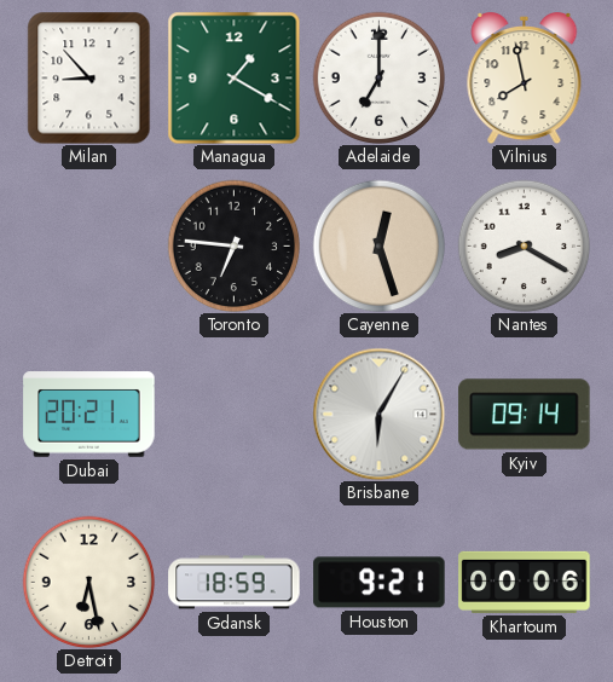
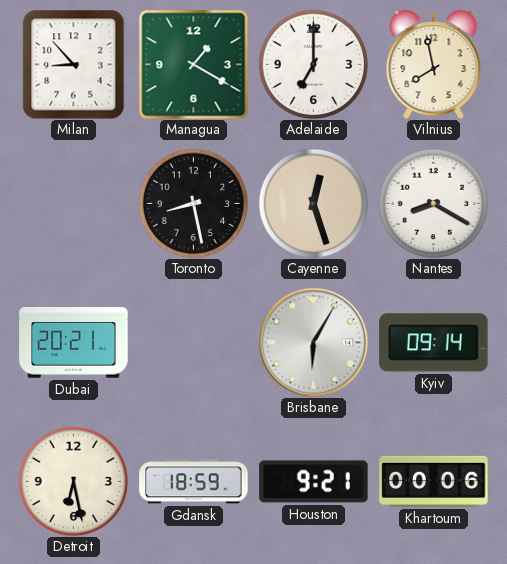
Toronto: 6:46 -> 8:28
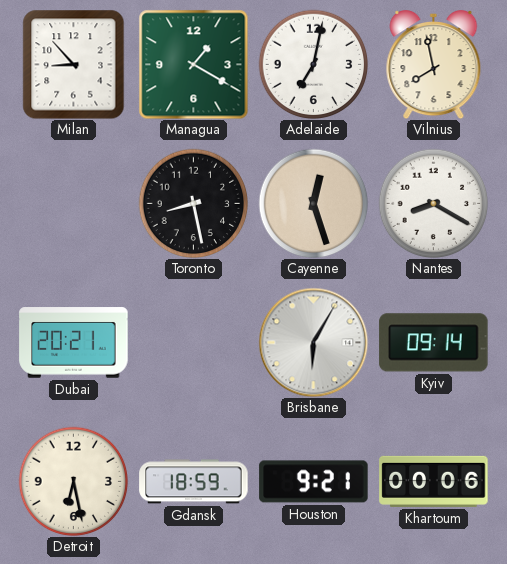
Adelaide: 7:00 -> 7:02
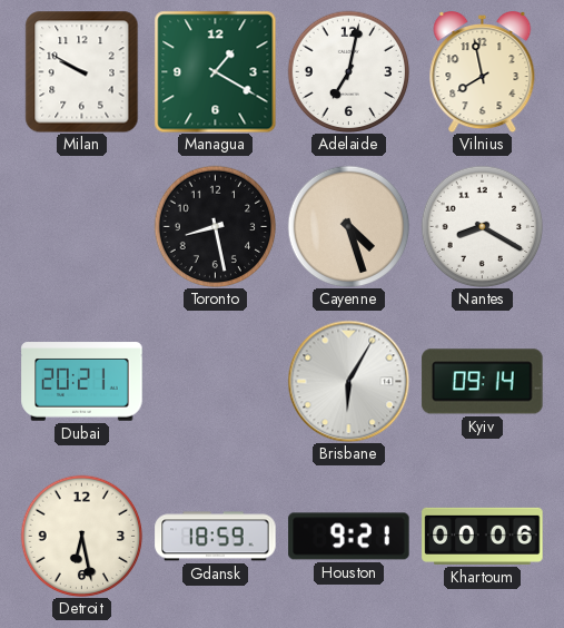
Milan: 8:53 -> 9:50
Cayenne: 12:27 -> 4:27
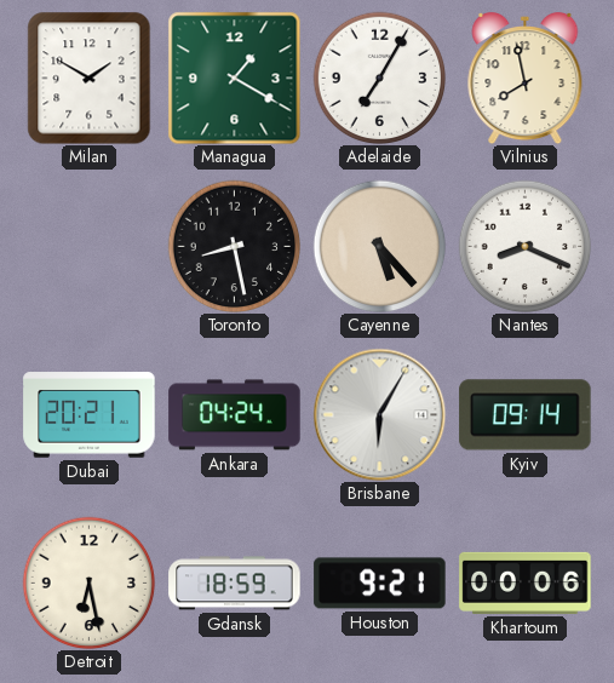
Milan: 9:50 -> 1:50
Adelaide: 7:02 -> 7:05
Cayenne: 4:27 -> 5:23
Nantes: 8:20 -> 8:19
Ankara: none -> 04:24
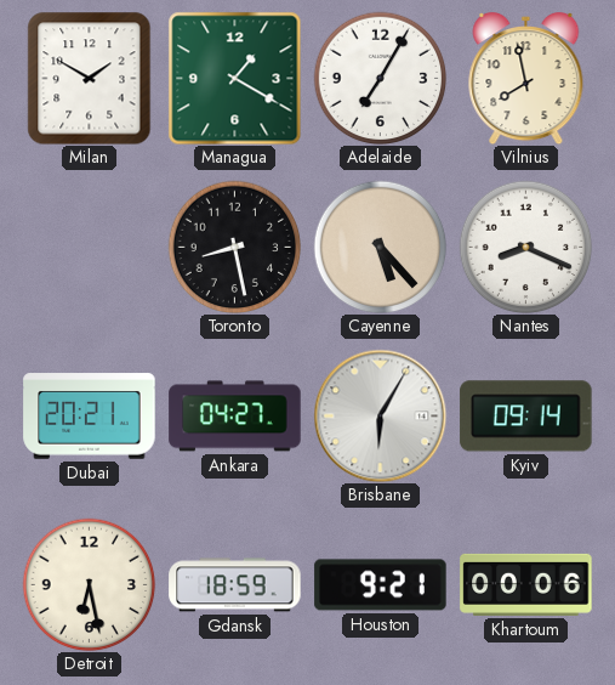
Ankara: 04:24 -> 04:27
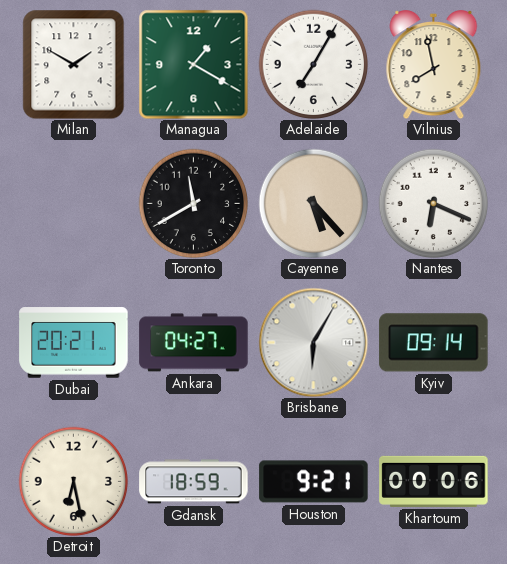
Toronto: 8:28 -> 11:40
Nantes: 8:19 -> 6:19
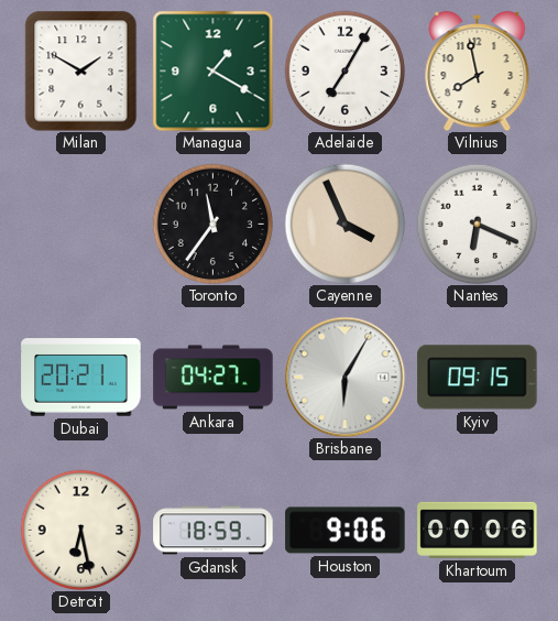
Toronto: 11:40 -> 11:36
Cayenne: 5:23 -> 3:56
Kyiv: 09:14 -> 09:15
Houston: 9:21 -> 9:06
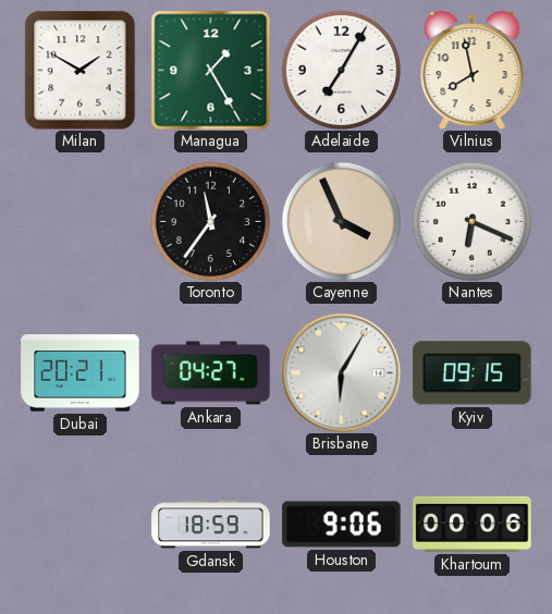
Managua: 1:20 -> 1:25
Detroit: 6:28 -> none
